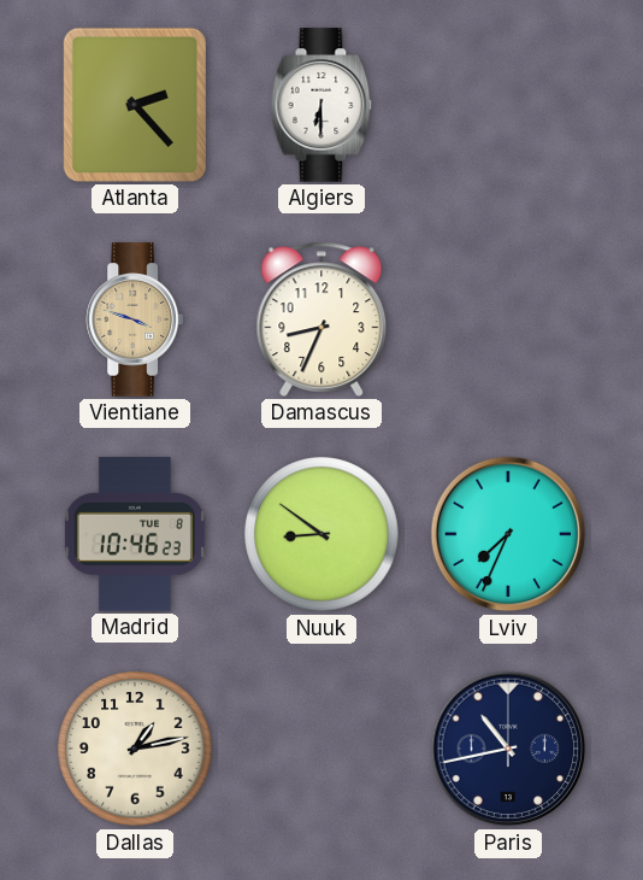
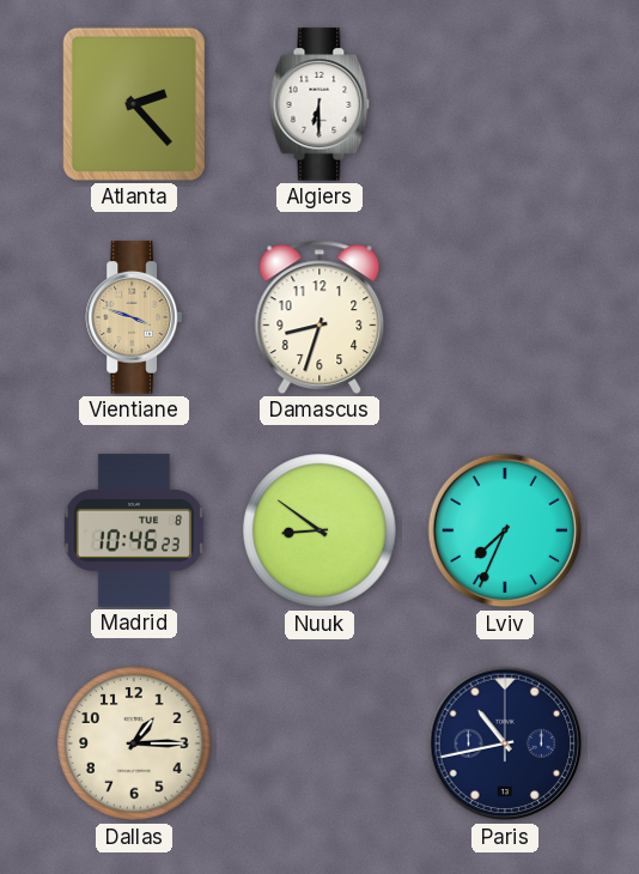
Damascus: 8:34 -> 8:33
Dallas: 1:13 -> 1:15
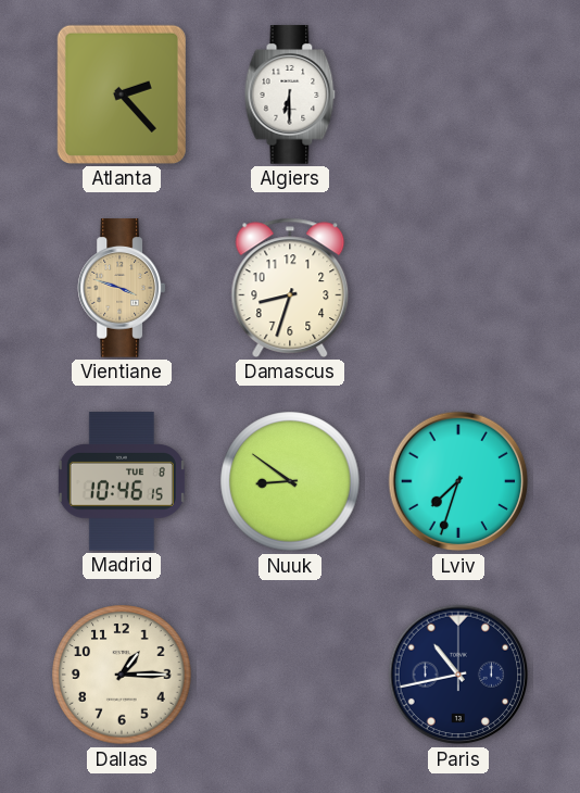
Madrid: 10:46:23 -> 10:46:15
Lviv: 7:34 -> 7:33
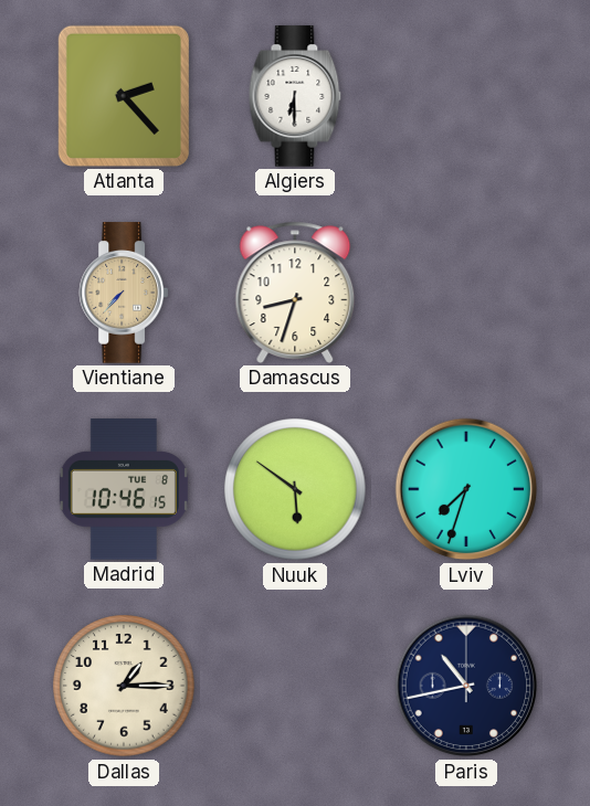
Vientiane: 3:48 -> 7:37
Nuuk: 8:51 -> 5:51
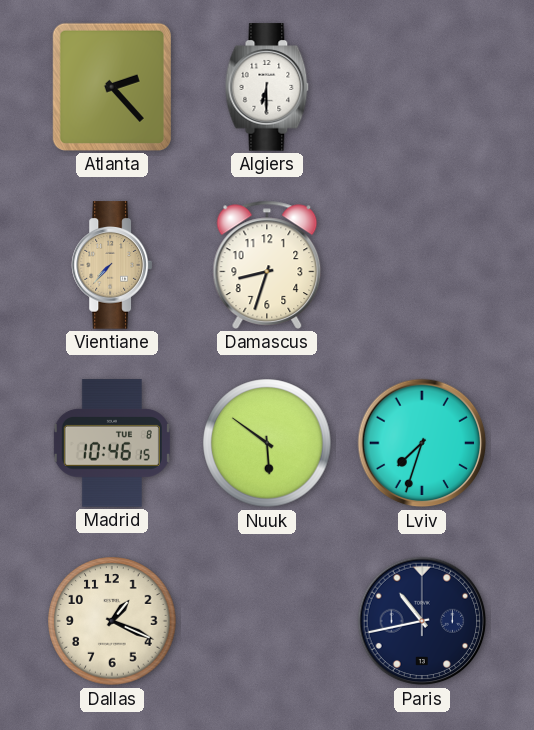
Dallas: 1:15 -> 1:19
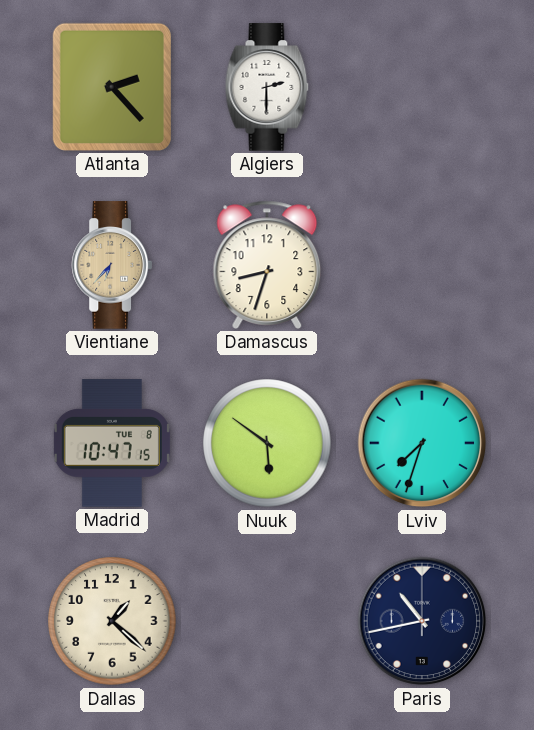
Algiers: 6:30 -> 2:30
Vientiane: 7:37 -> 6:37
Madrid: 10:46 -> 10:47
Dallas: 1:19 -> 1:22
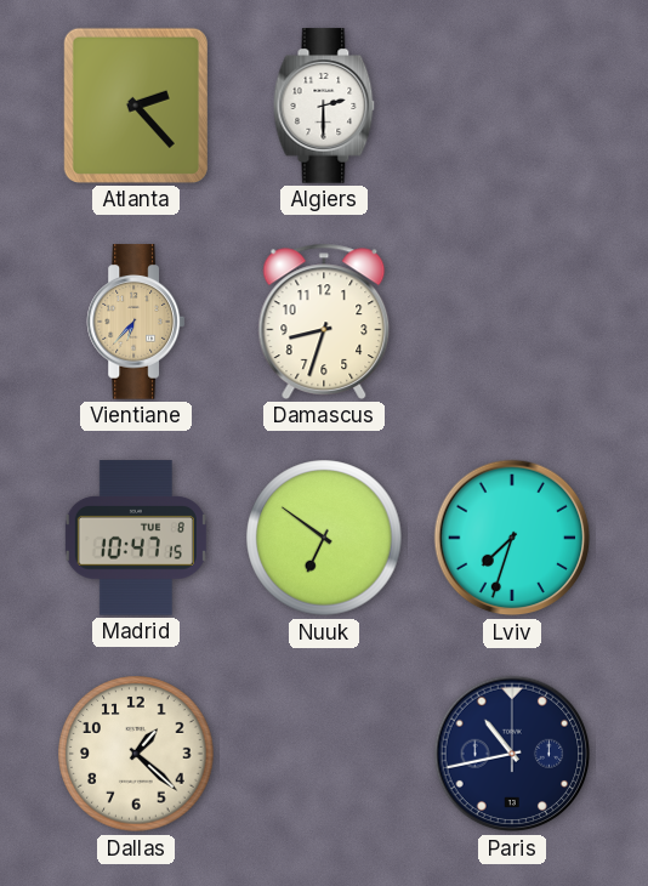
Nuuk: 5:51 -> 6:51
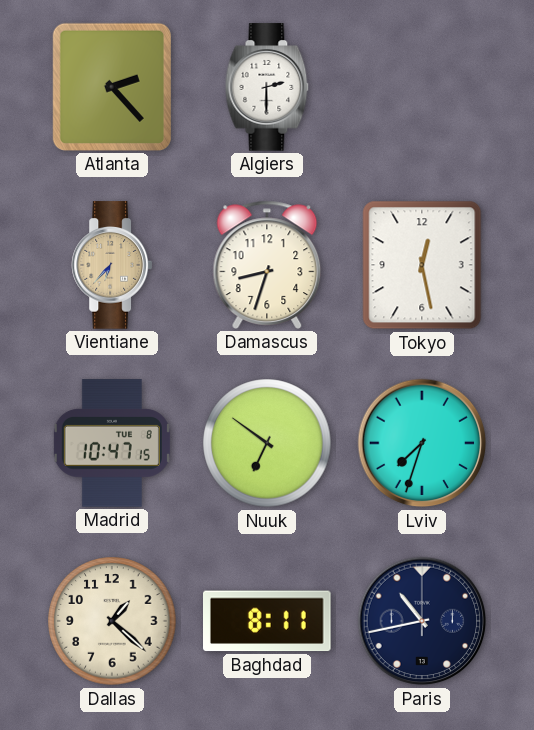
Tokyo: none -> 12:28
Baghdad: none -> 8:11
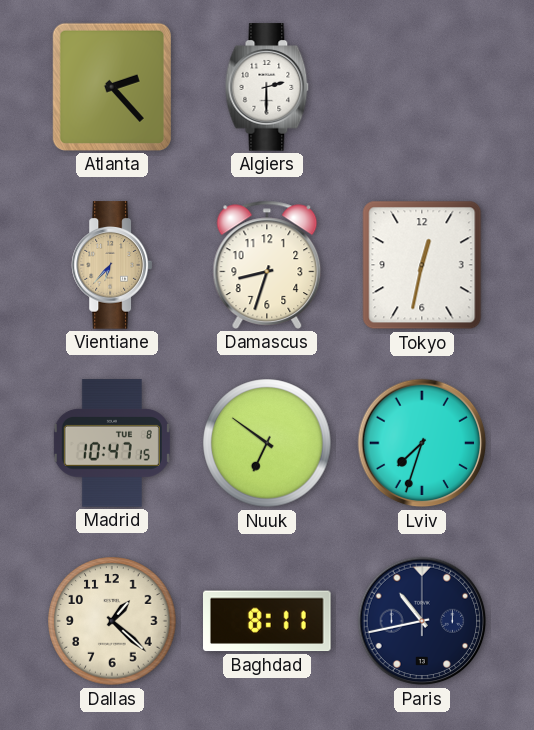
Tokyo: 12:28 -> 12:32
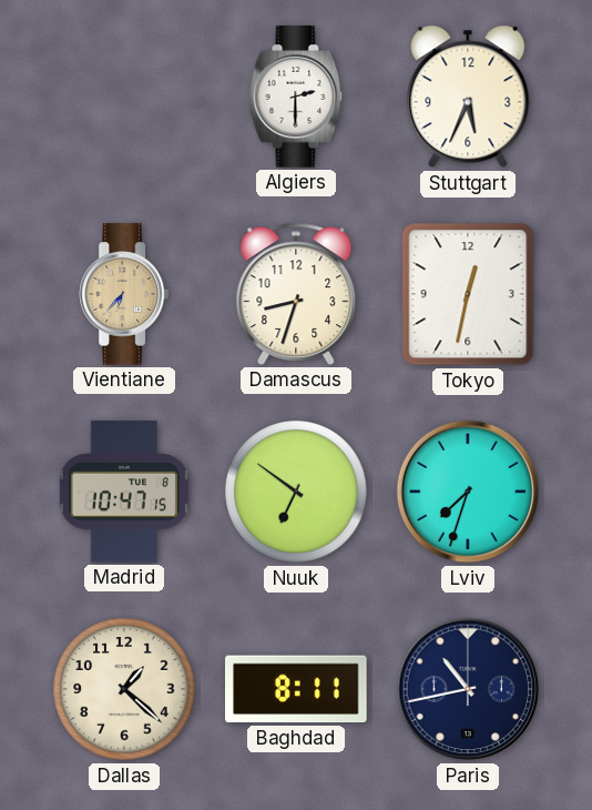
Atlanta: 2:23 -> none
Stuttgart: none -> 5:34
